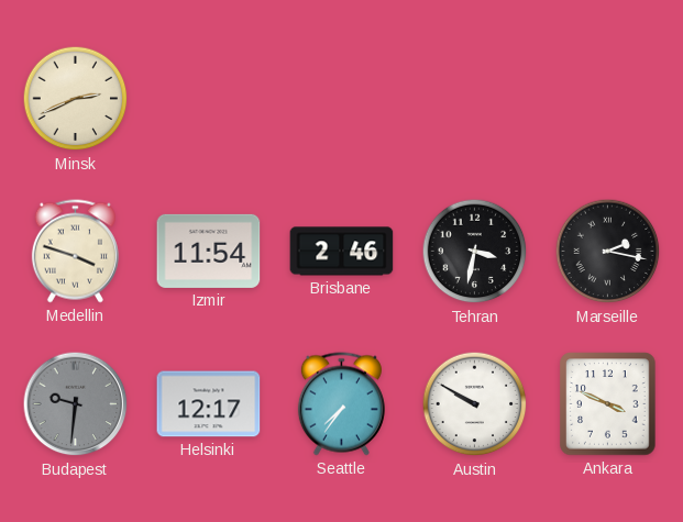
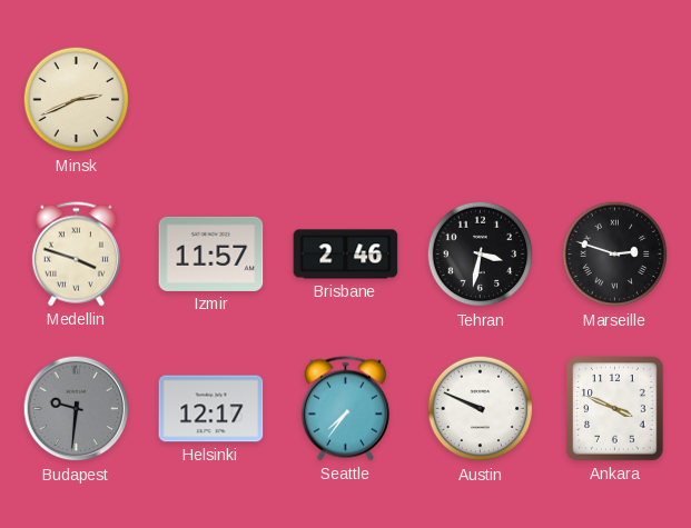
Izmir: 11:54 -> 11:57
Marseille: 2:17 -> 2:48
Austin: 9:50 -> 9:49
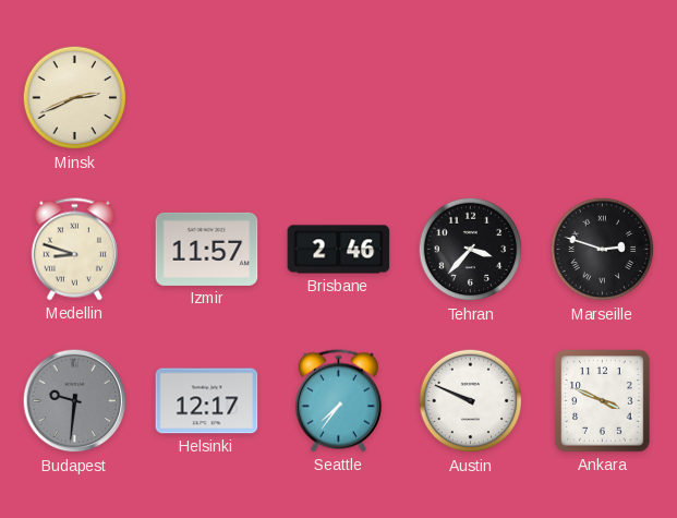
Medellin: 3:48 -> 8:48
Tehran: 3:32 -> 3:37
